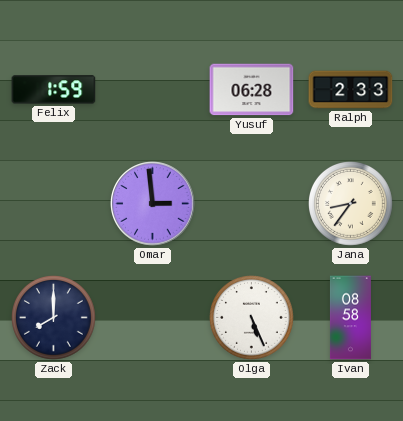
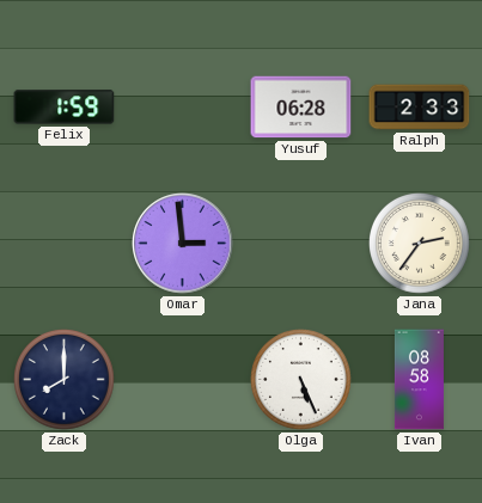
Jana: 8:36 -> 2:36
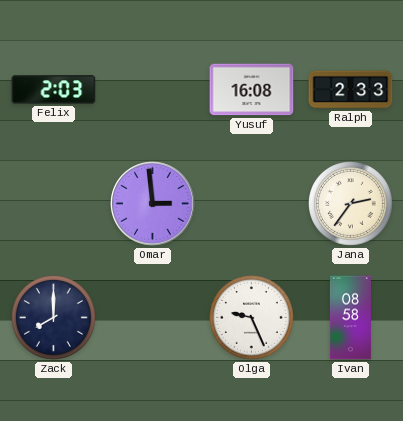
Felix: 1:59 -> 2:03
Yusuf: 06:28 -> 16:08
Olga: 5:26 -> 9:26
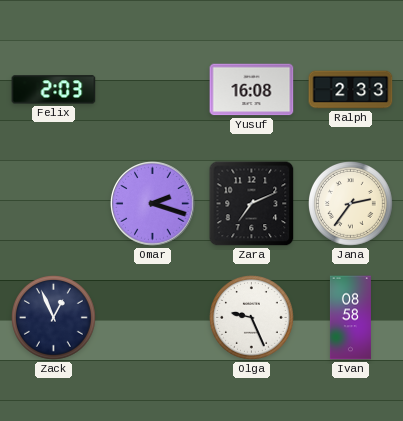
Omar: 2:59 -> 2:18
Zara: none -> 7:11
Zack: 8:00 -> 12:56
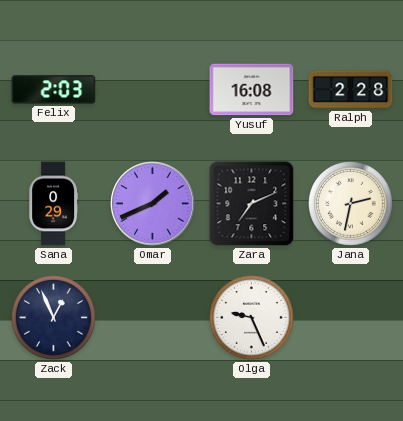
Ralph: 2:33 -> 2:28
Sana: none -> 0:29
Omar: 2:18 -> 1:41
Jana: 2:36 -> 2:32
Ivan: 08:58 -> none
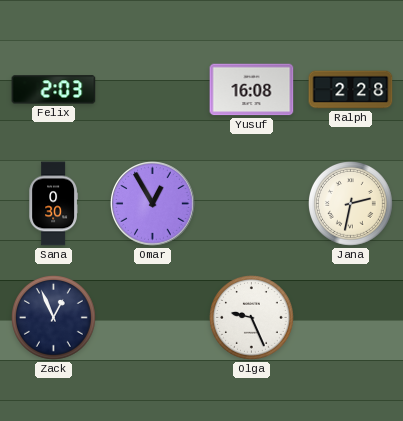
Sana: 0:29 -> 0:30
Omar: 1:41 -> 12:55
Zara: 7:11 -> none
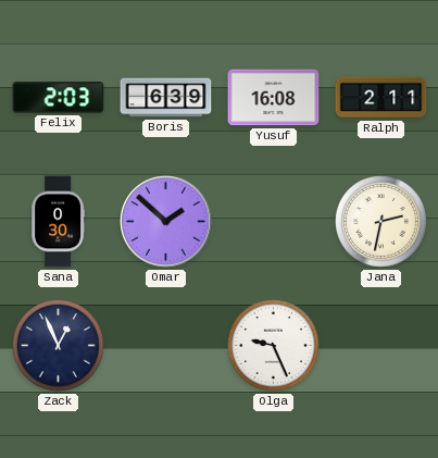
Boris: none -> 6:39
Ralph: 2:28 -> 2:11
Omar: 12:55 -> 1:52
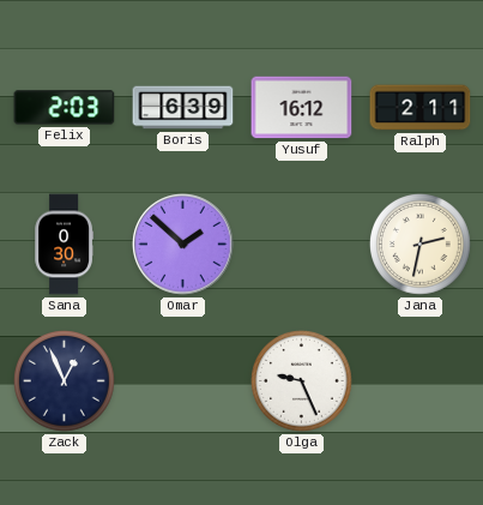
Yusuf: 16:08 -> 16:12
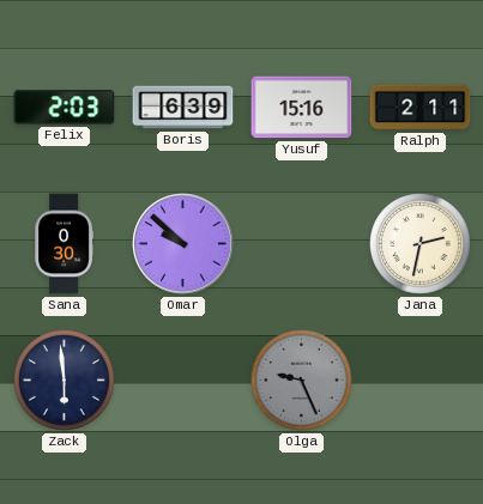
Yusuf: 16:12 -> 15:16
Omar: 1:52 -> 9:52
Zack: 12:56 -> 5:59
Olga dial: white -> grey
